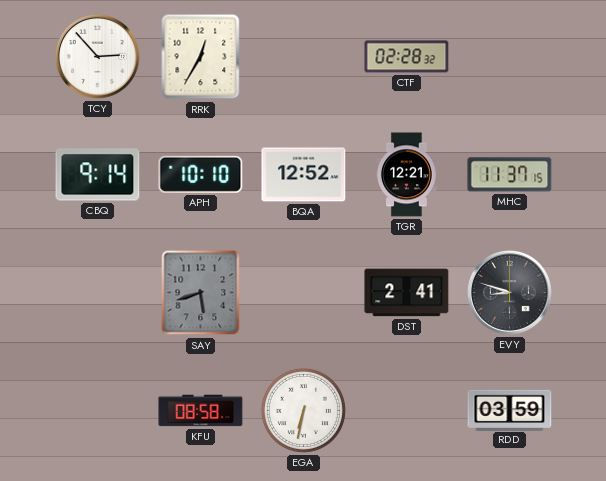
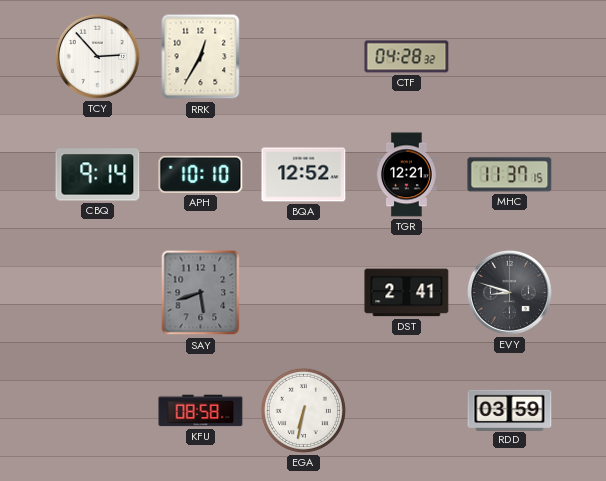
CTF: 02:28 -> 04:28
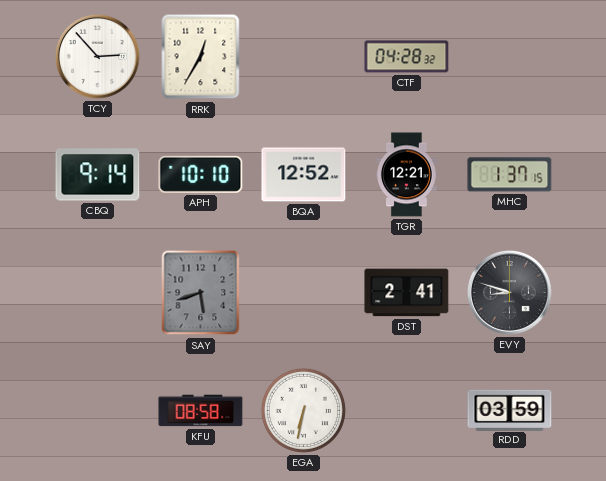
MHC: 11:37 -> 1:37
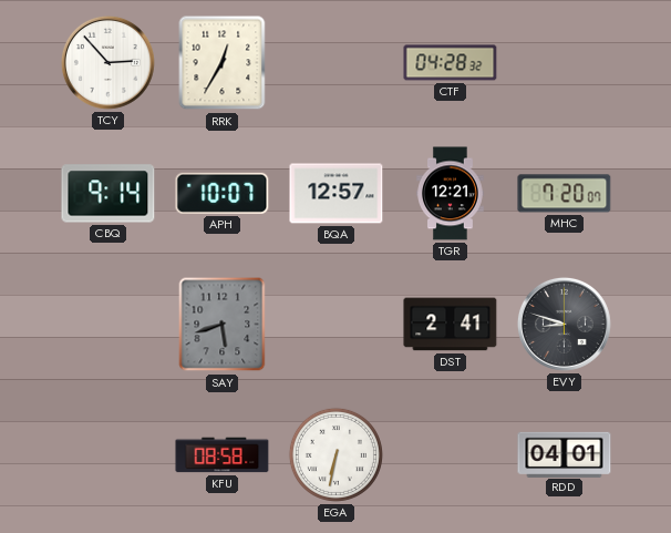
APH: 10:10 -> 10:07
BQA: 12:52 -> 12:57
MHC: 1:37 -> 7:20
RDD: 03:59 -> 04:01
